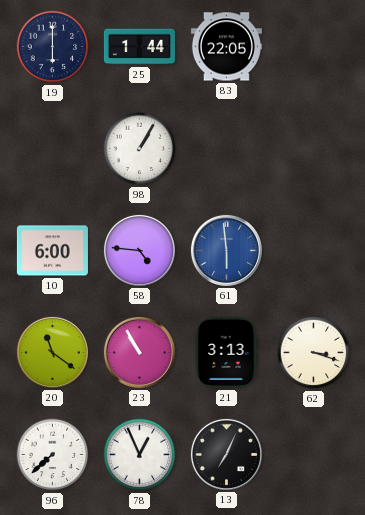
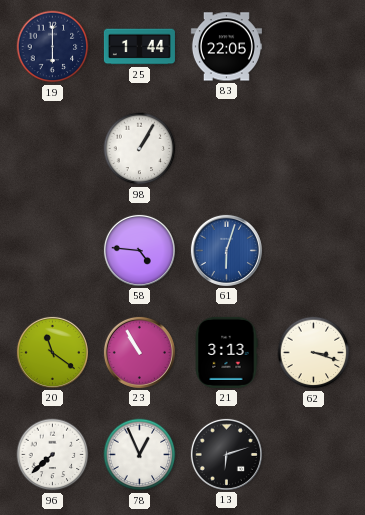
10: 6:00 -> none
61: 5:59 -> 6:03
13: 7:04 -> 6:12
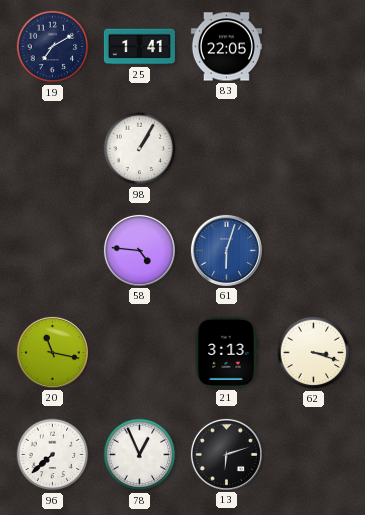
19: 6:00 -> 7:10
25: 1:44 -> 1:41
20: 11:21 -> 11:17
23: 10:55 -> none
